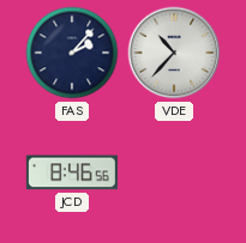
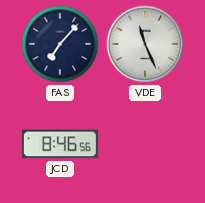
FAS: 2:07 -> 7:07
VDE: 10:37 -> 11:26
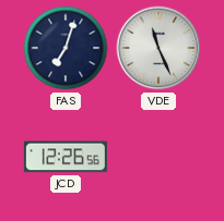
FAS: 7:07 -> 7:03
JCD: 8:46 -> 12:26
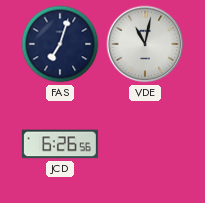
VDE: 11:26 -> 11:02
JCD: 12:26 -> 6:26
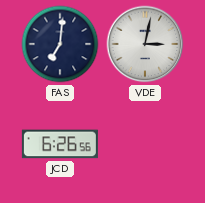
FAS: 7:03 -> 7:01
VDE: 11:02 -> 3:02
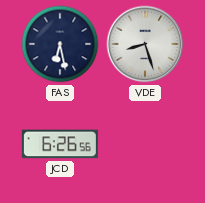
FAS: 7:01 -> 6:28
VDE: 3:02 -> 8:27
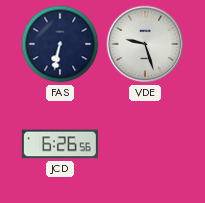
FAS: 6:28 -> 6:32
VDE: 8:27 -> 9:27
